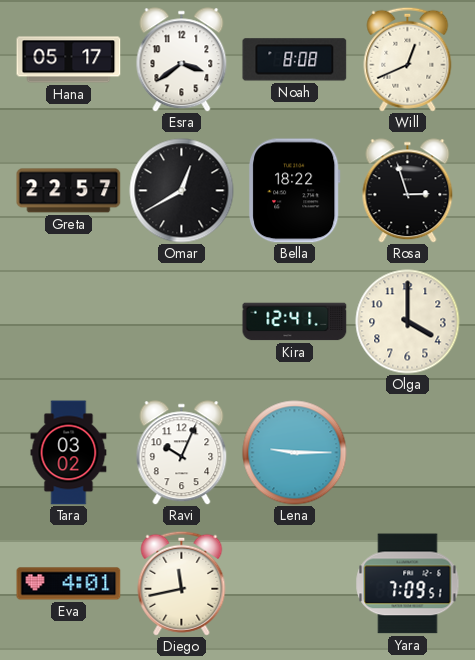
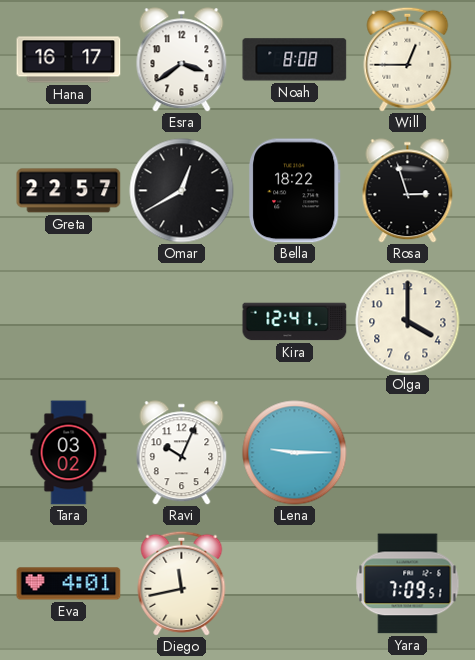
Hana: 05:17 -> 16:17
Will: 12:41 -> 12:45
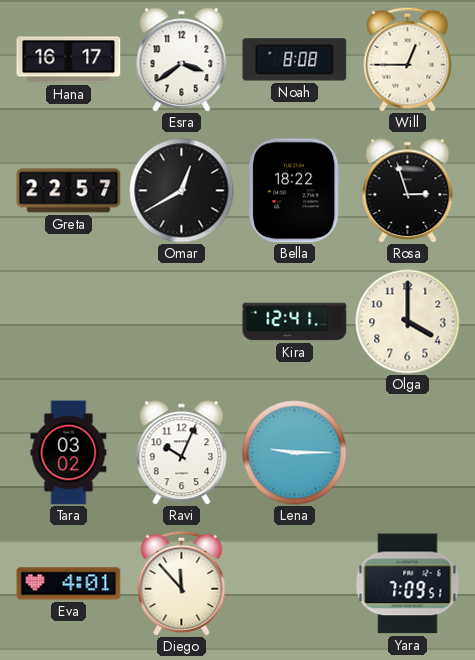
Diego: 11:43 -> 11:53
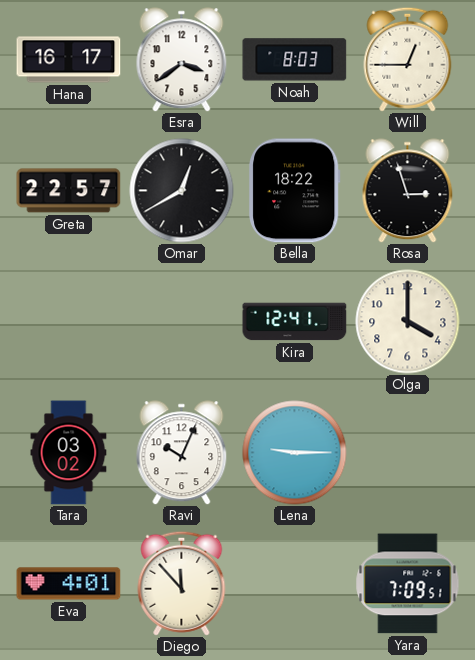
Noah: 8:08 -> 8:03
